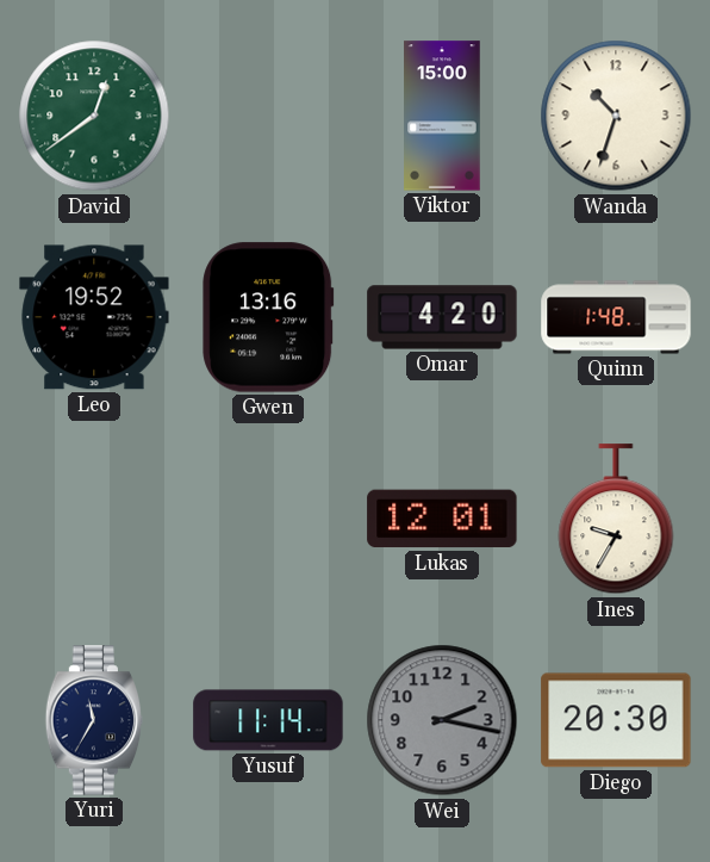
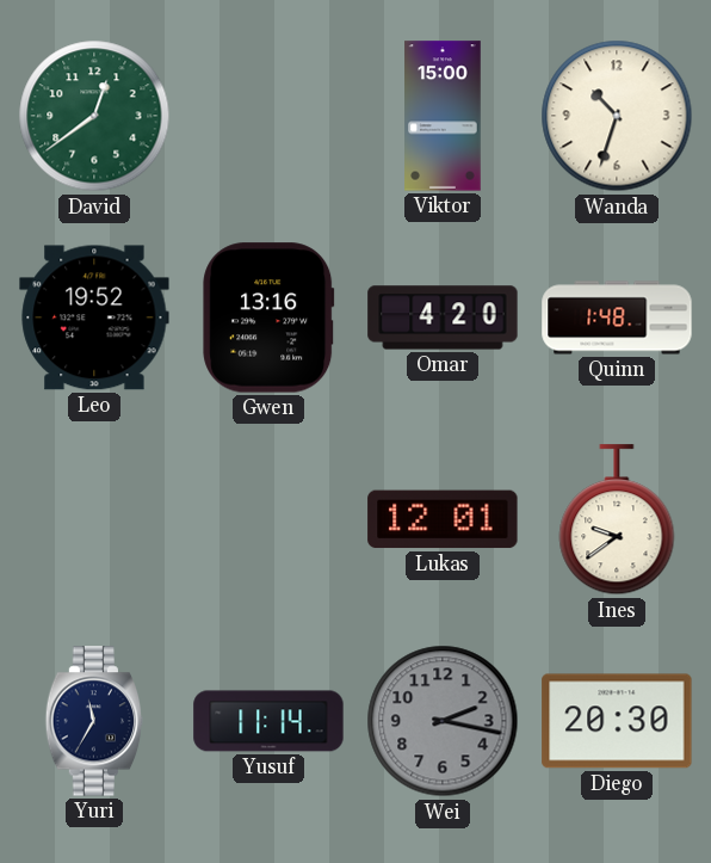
Ines: 9:35 -> 9:39
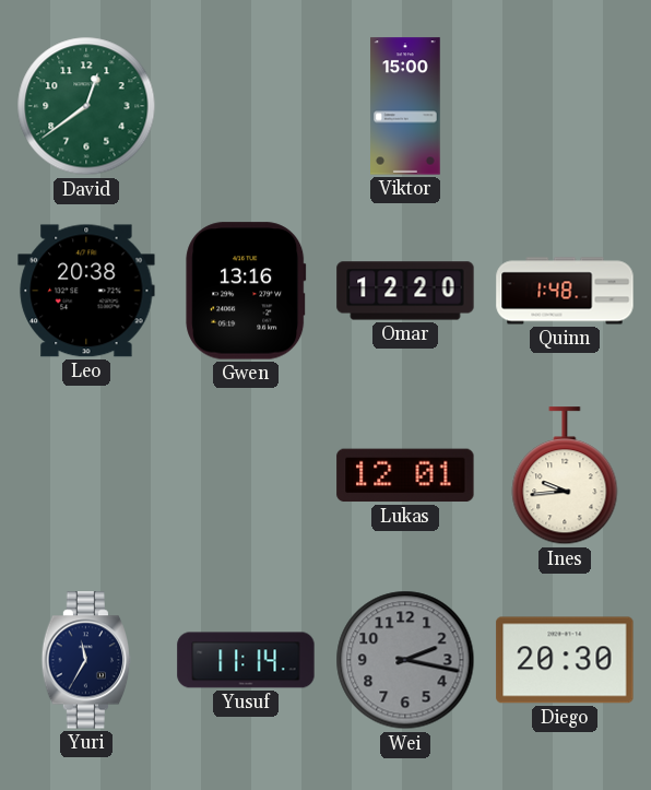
Wanda: 10:33 -> none
Leo: 19:52 -> 20:38
Omar: 4:20 -> 12:20
Ines: 9:39 -> 9:44
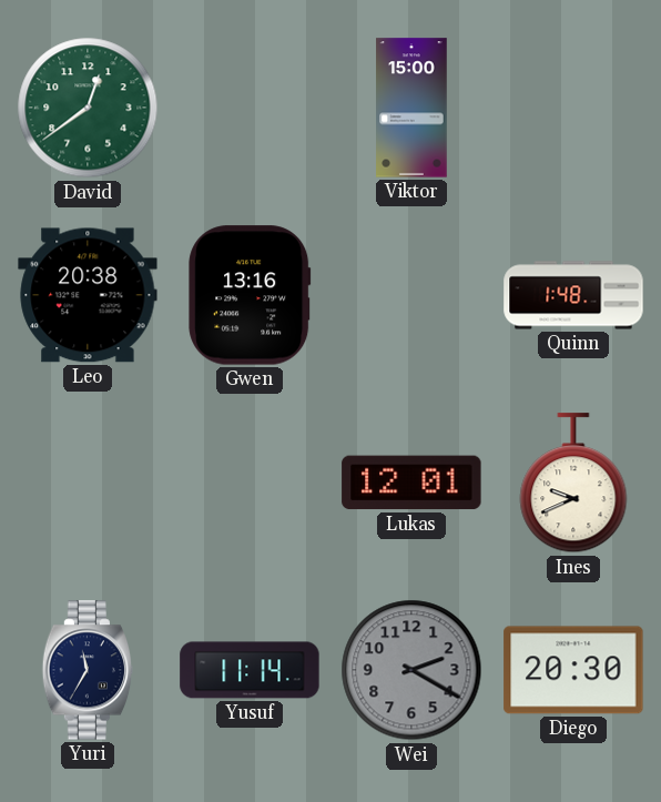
Omar: 12:20 -> none
Ines: 9:44 -> 9:41
Wei: 2:17 -> 2:20
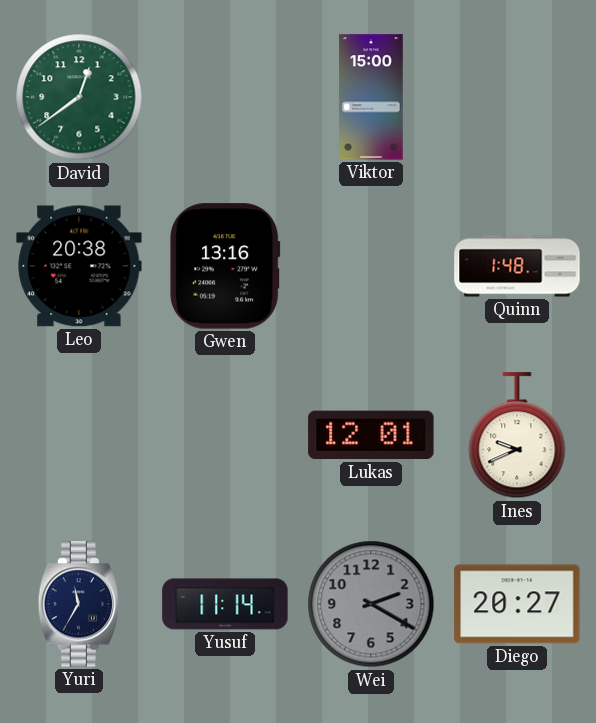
Diego: 20:30 -> 20:27
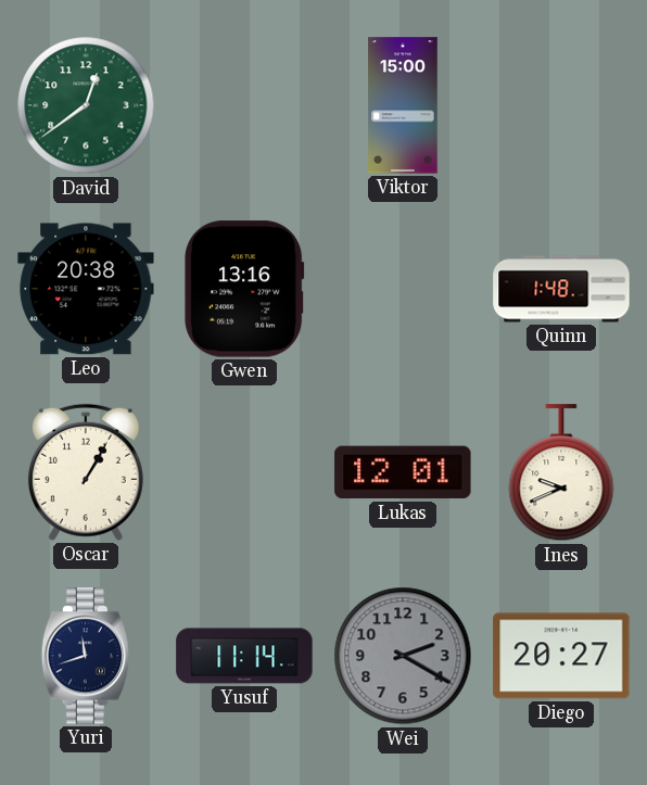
Oscar: none -> 1:05
Yuri: 11:35 -> 11:42
